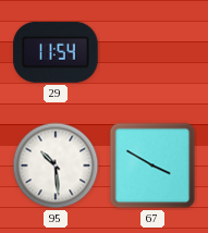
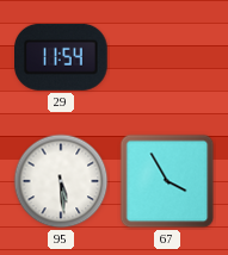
95: 10:29 -> 5:29
67: 3:50 -> 3:55
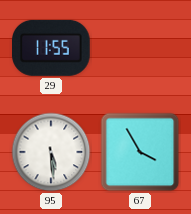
29: 11:54 -> 11:55
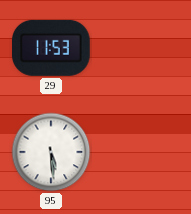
29: 11:55 -> 11:53
67: 3:55 -> none
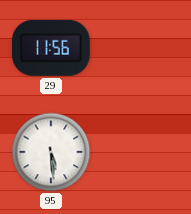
29: 11:53 -> 11:56
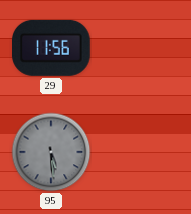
95 dial: white -> grey
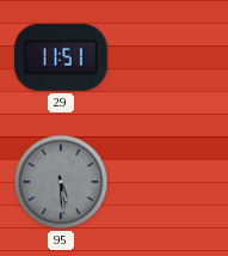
29: 11:56 -> 11:51
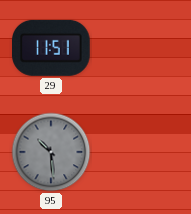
95: 5:29 -> 10:29
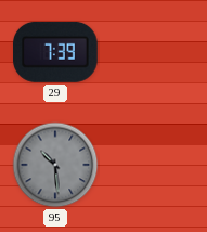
29: 11:51 -> 7:39
